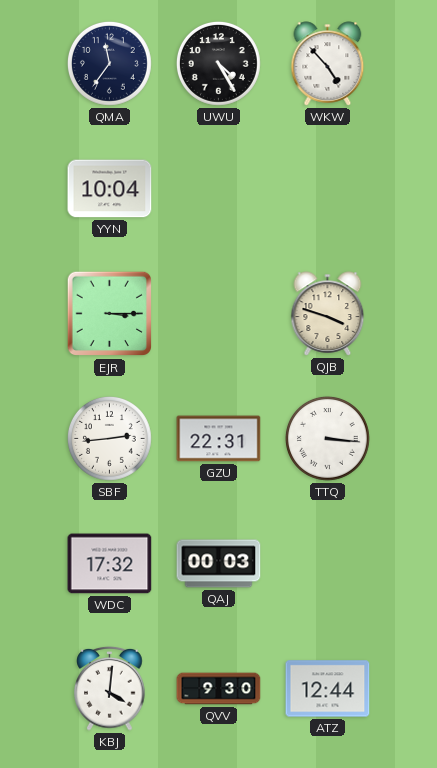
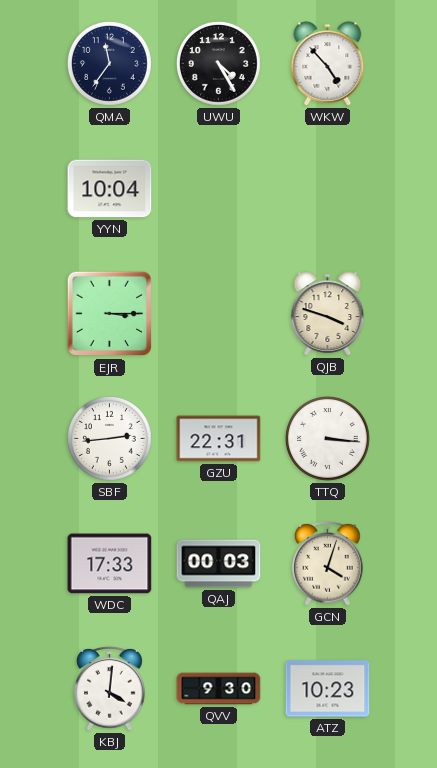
WDC: 17:32 -> 17:33
GCN: none -> 4:03
ATZ: 12:44 -> 10:23
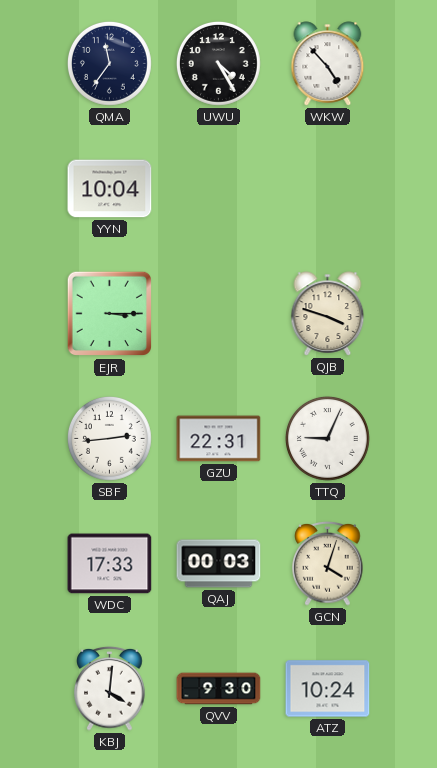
TTQ: 3:16 -> 9:04
ATZ: 10:23 -> 10:24
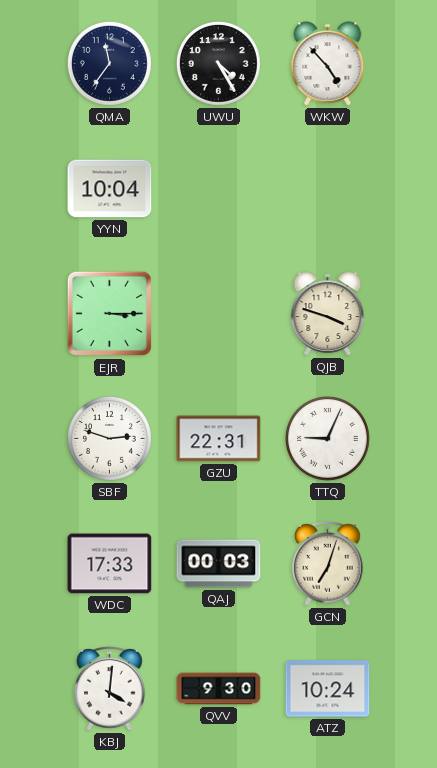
SBF: 2:44 -> 2:48
GCN: 4:03 -> 7:03
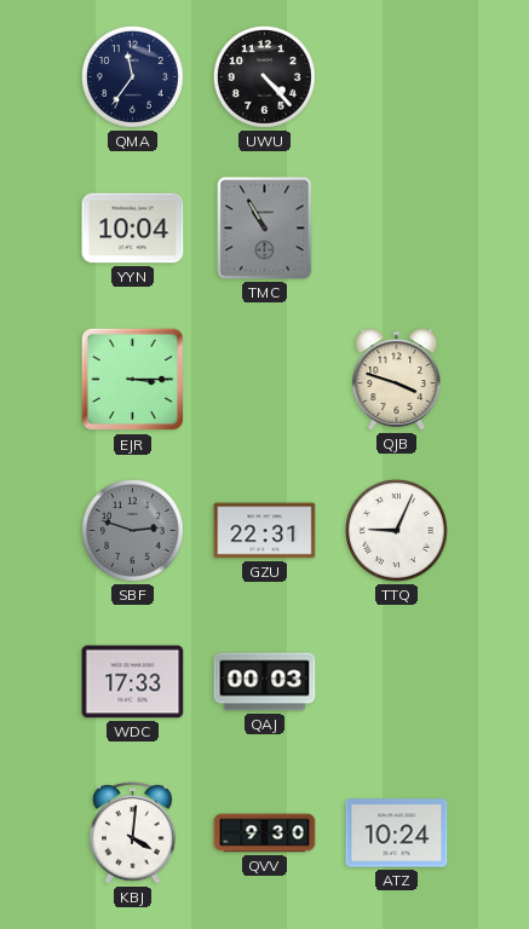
UWU: 4:25 -> 4:23
WKW: 4:53 -> none
TMC: none -> 10:55
SBF dial: white -> grey
GCN: 7:03 -> none
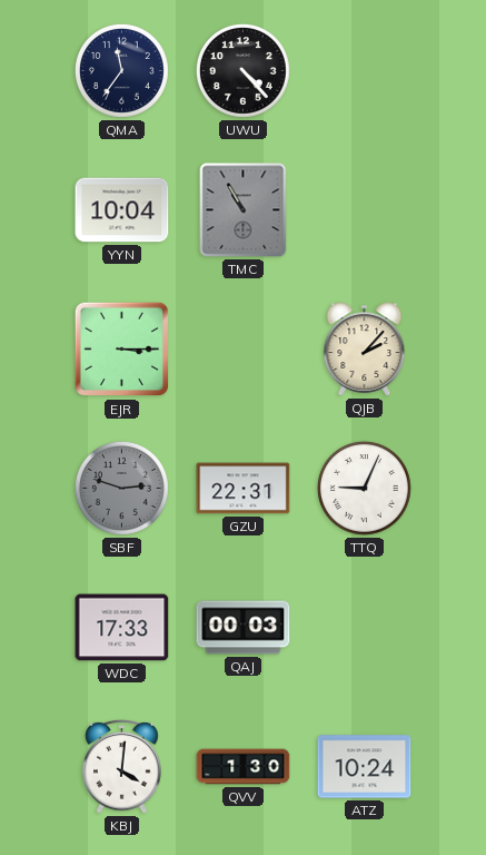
QJB: 3:48 -> 2:07
QVV: 9:30 -> 1:30
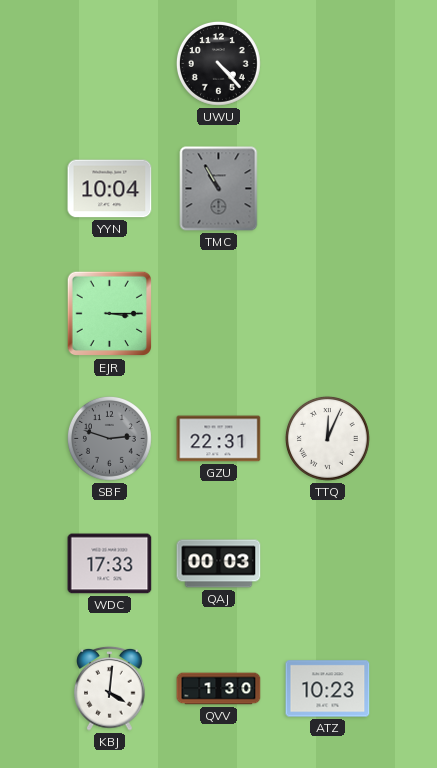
QMA: 11:36 -> none
QJB: 2:07 -> none
TTQ: 9:04 -> 12:04
ATZ: 10:24 -> 10:23
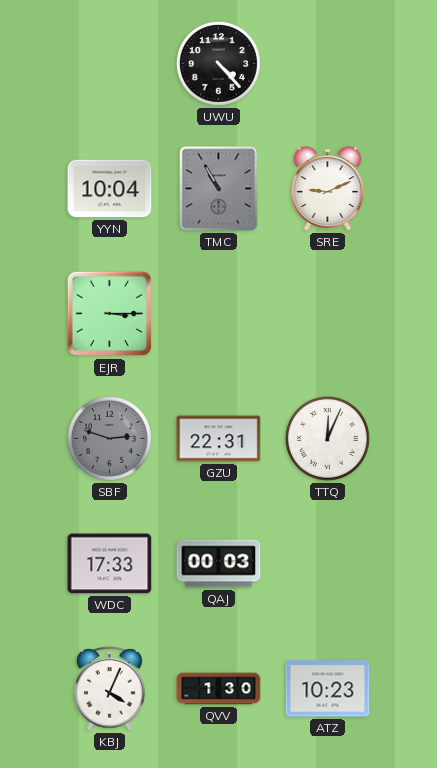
SRE: none -> 9:11
KBJ: 4:01 -> 4:04
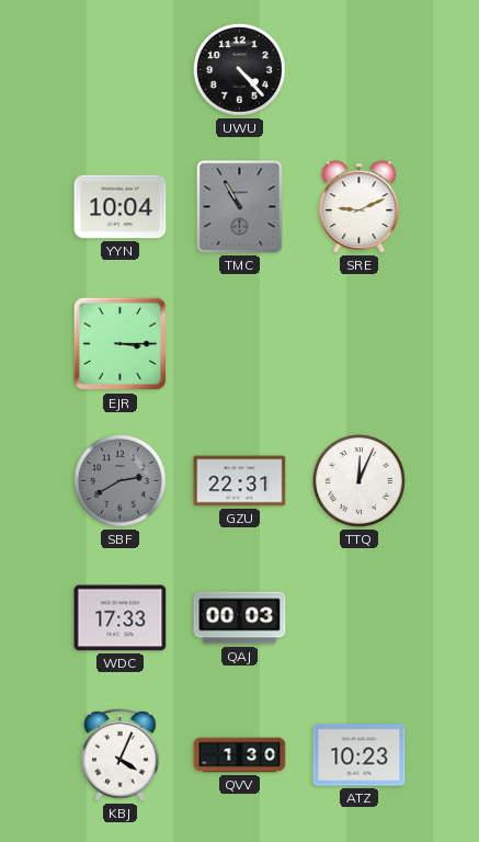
SBF: 2:48 -> 2:40
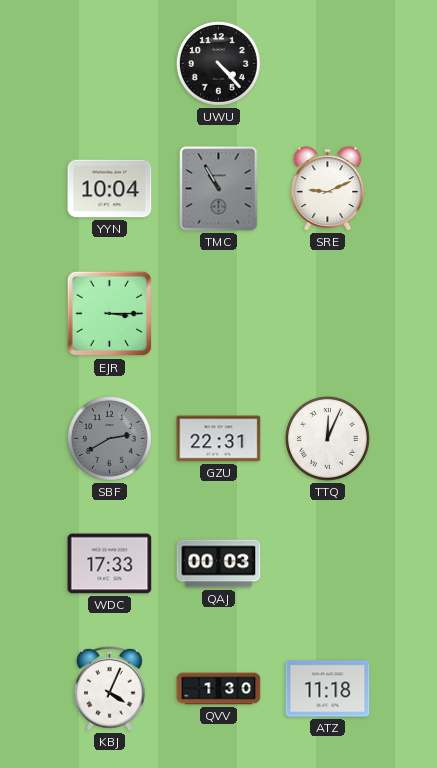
ATZ: 10:23 -> 11:18
